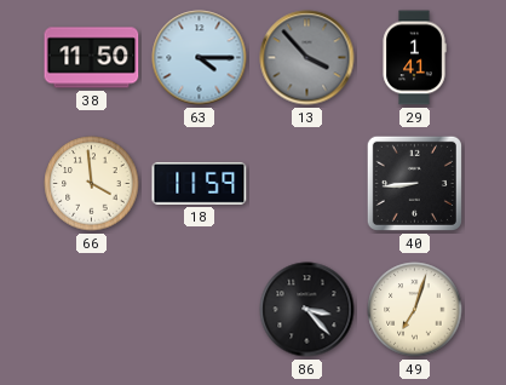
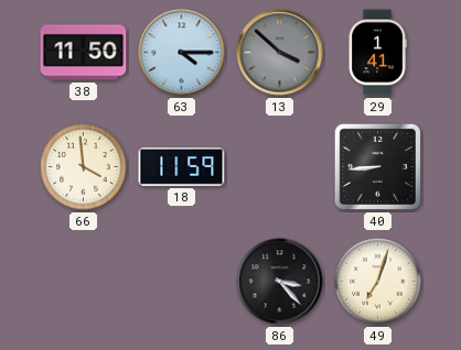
13: 3:53 -> 3:52
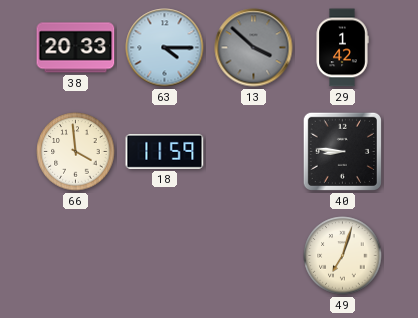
38: 11:50 -> 20:33
29: 1:41 -> 1:42
40: 8:44 -> 8:46
86: 3:23 -> none
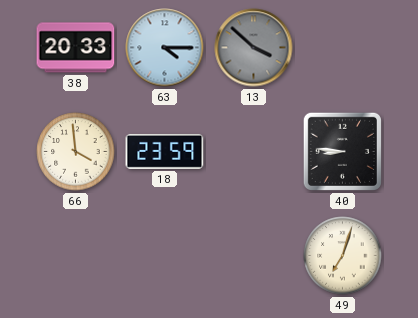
29: 1:42 -> none
18: 11:59 -> 23:59
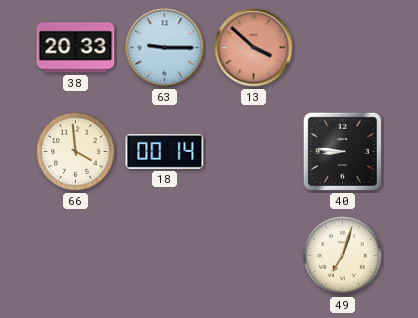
63: 4:15 -> 9:15
13 dial: grey -> salmon
18: 23:59 -> 00:14
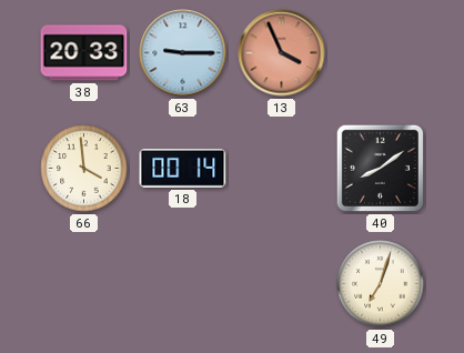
13: 3:52 -> 3:56
40: 8:46 -> 8:09
